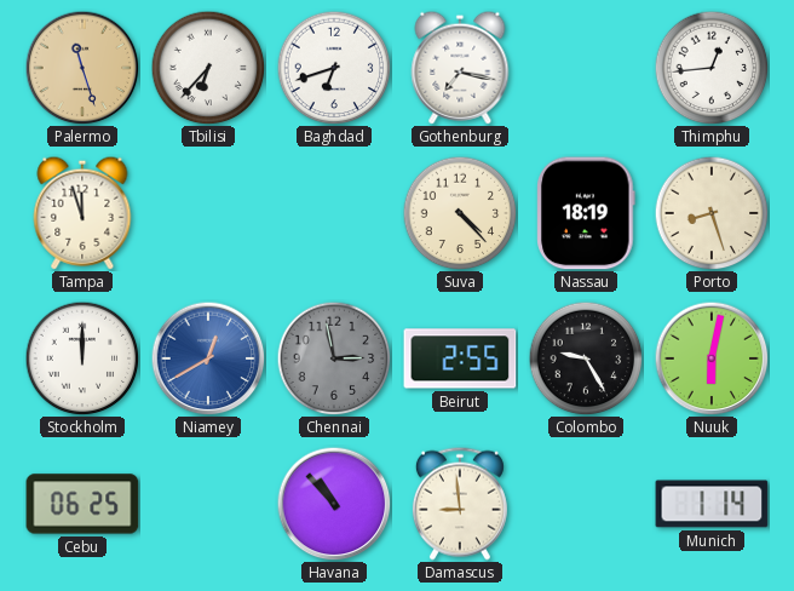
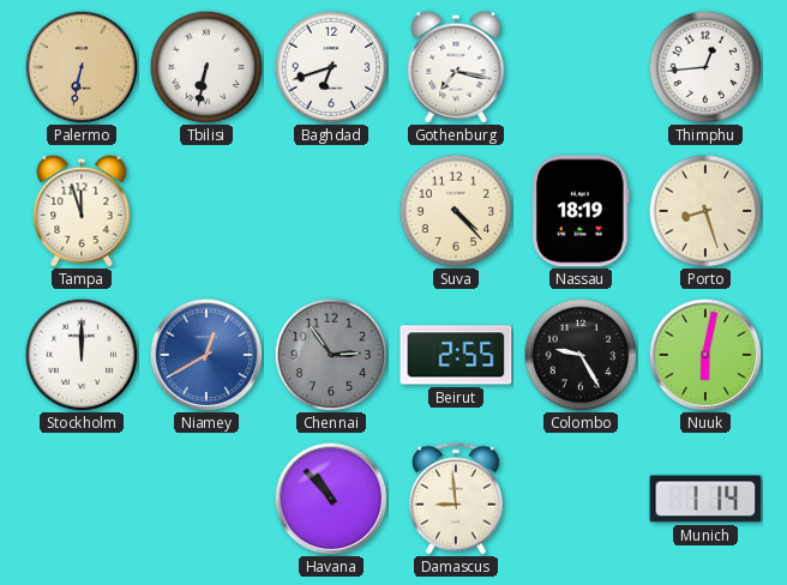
Palermo: 11:27 -> 6:32
Tbilisi: 6:37 -> 6:32
Chennai: 2:58 -> 2:54
Cebu: 06:25 -> none
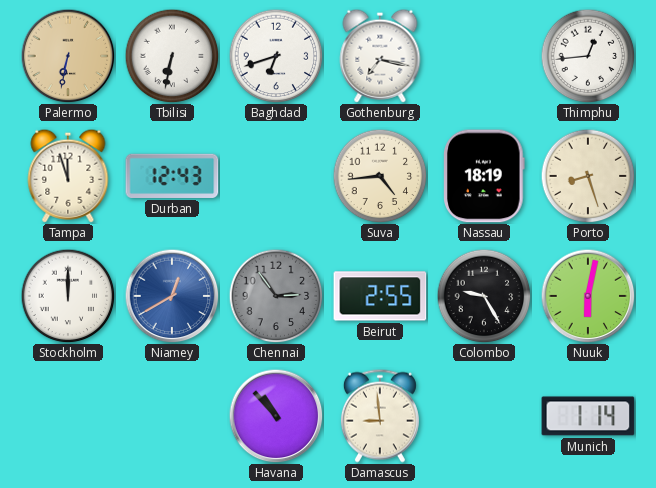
Durban: none -> 12:43
Suva: 4:23 -> 4:44
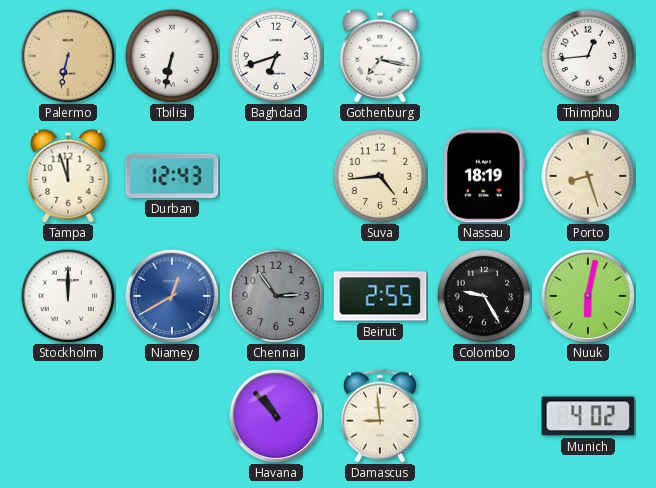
Munich: 1:14 -> 4:02
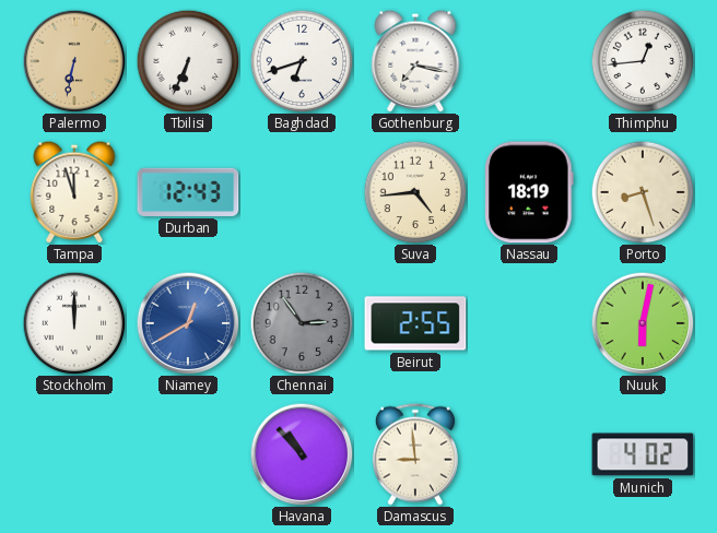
Tbilisi: 6:32 -> 6:34
Colombo: 9:25 -> none
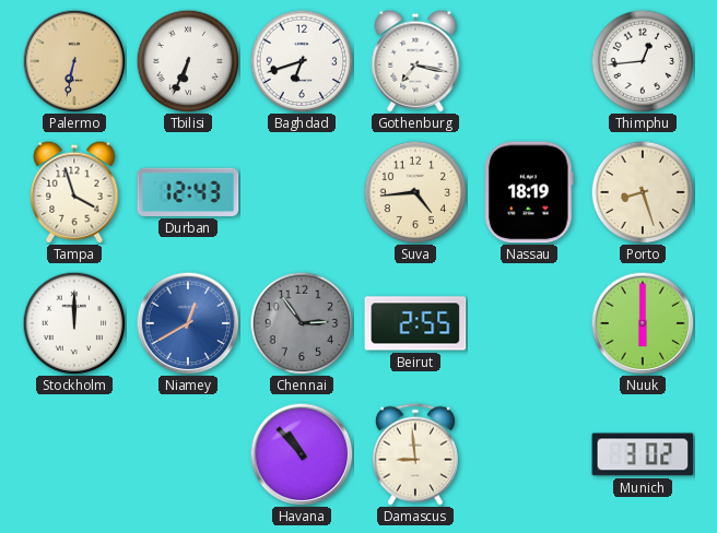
Tampa: 11:57 -> 3:57
Nuuk: 6:02 -> 6:00
Munich: 4:02 -> 3:02
